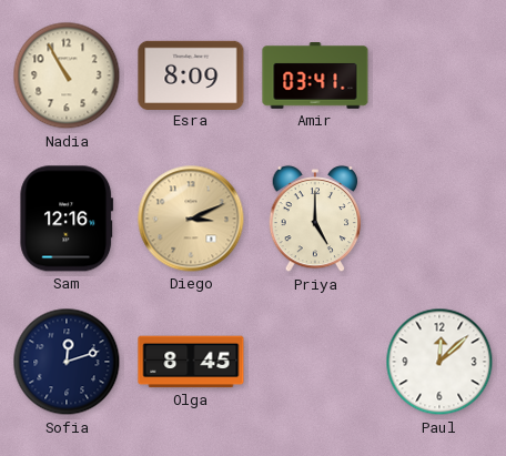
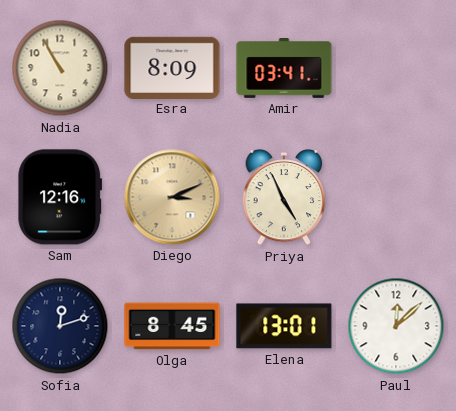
Priya: 5:00 -> 4:56
Elena: none -> 13:01
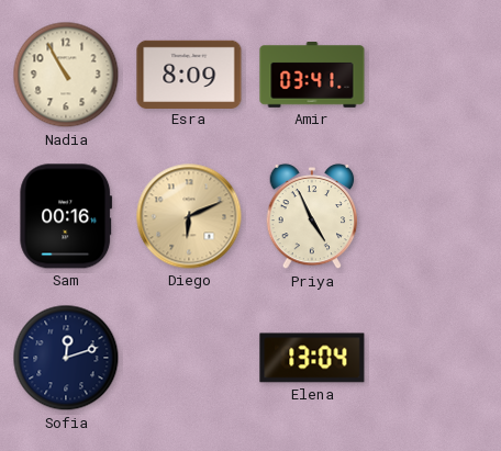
Sam: 12:16 -> 00:16
Diego: 3:11 -> 6:11
Olga: 8:45 -> none
Elena: 13:01 -> 13:04
Paul: 12:08 -> none
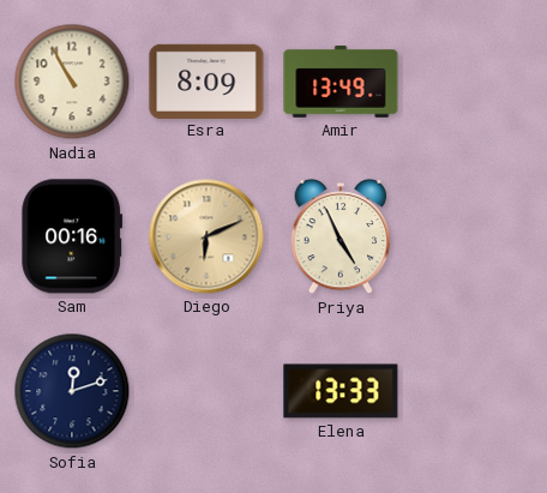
Amir: 03:41 -> 13:49
Elena: 13:04 -> 13:33
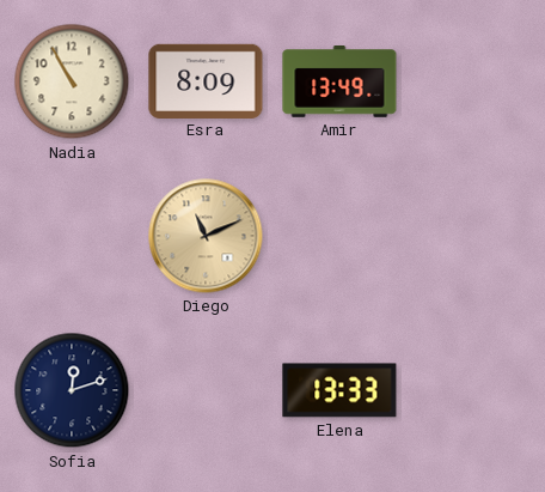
Sam: 00:16 -> none
Diego: 6:11 -> 11:11
Priya: 4:56 -> none
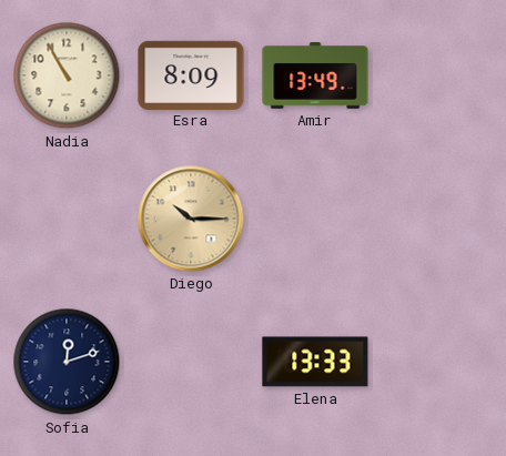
Diego: 11:11 -> 10:15
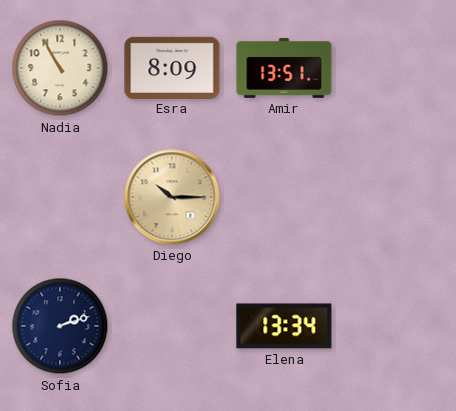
Amir: 13:49 -> 13:51
Sofia: 12:12 -> 2:12
Elena: 13:33 -> 13:34
